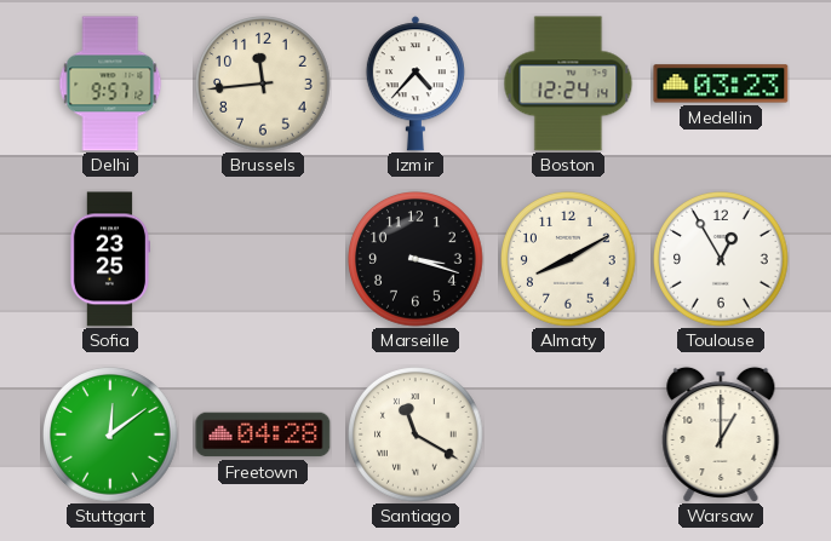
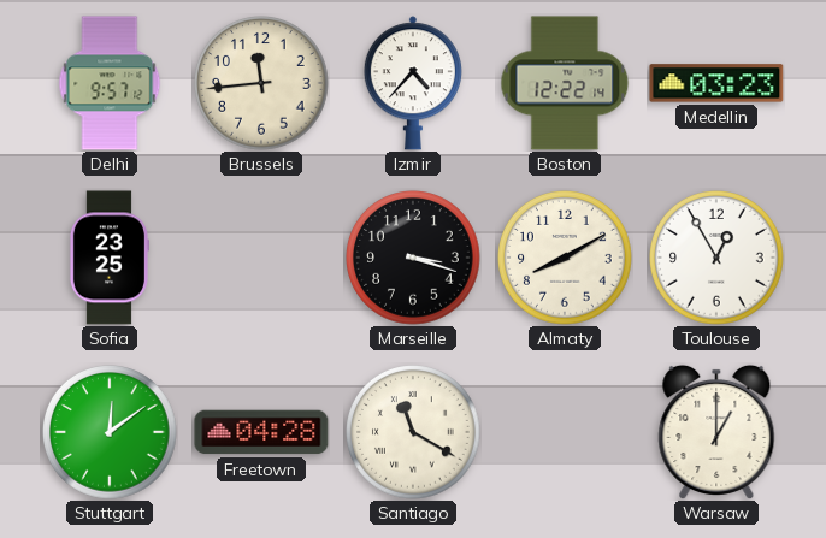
Boston: 12:24 -> 12:22
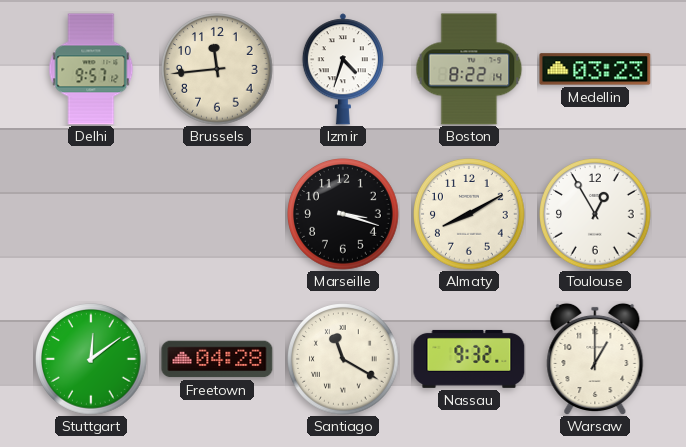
Izmir: 4:37 -> 4:33
Boston: 12:22 -> 8:22
Sofia: 23:25 -> none
Nassau: none -> 9:32
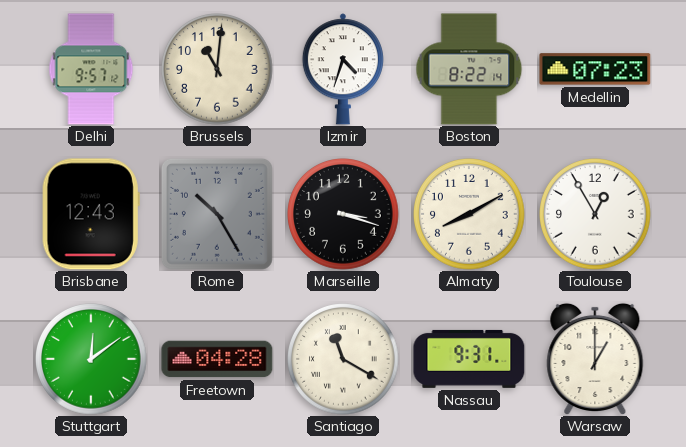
Brussels: 11:44 -> 11:01
Medellin: 03:23 -> 07:23
Brisbane: none -> 12:43
Rome: none -> 10:25
Nassau: 9:32 -> 9:31
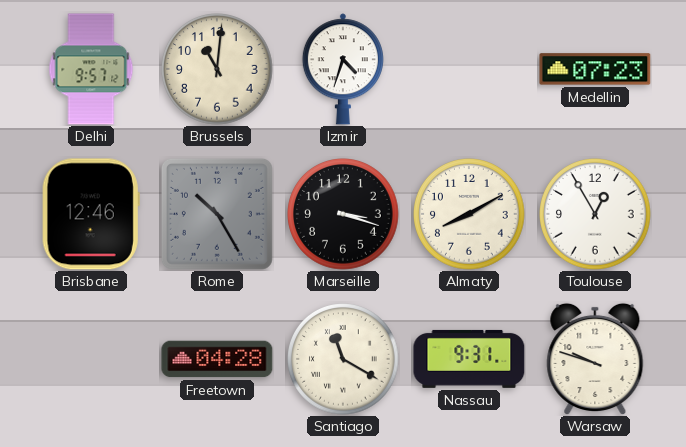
Boston: 8:22 -> none
Brisbane: 12:43 -> 12:46
Stuttgart: 12:09 -> none
Warsaw: 1:00 -> 9:48
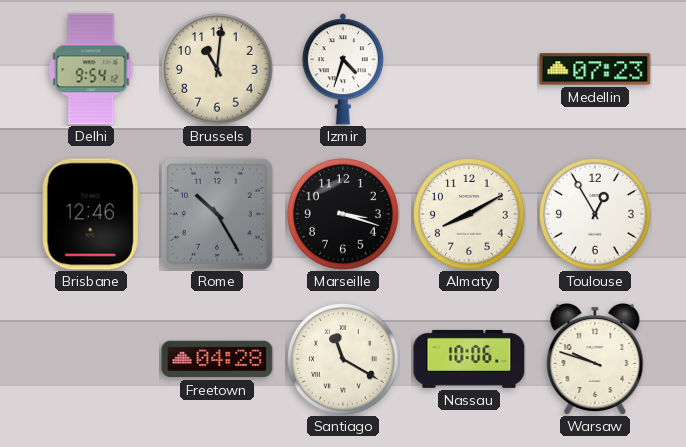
Delhi: 9:57 -> 9:54
Nassau: 9:31 -> 10:06
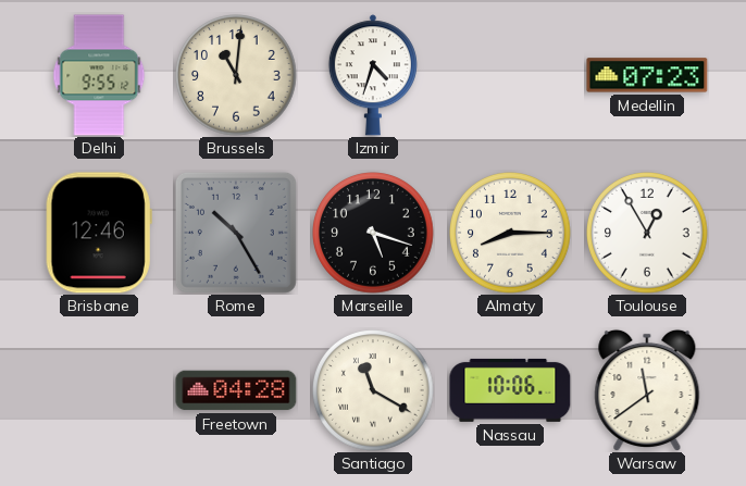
Delhi: 9:54 -> 9:55
Marseille: 3:18 -> 5:18
Almaty: 8:10 -> 8:15
Warsaw: 9:48 -> 11:39
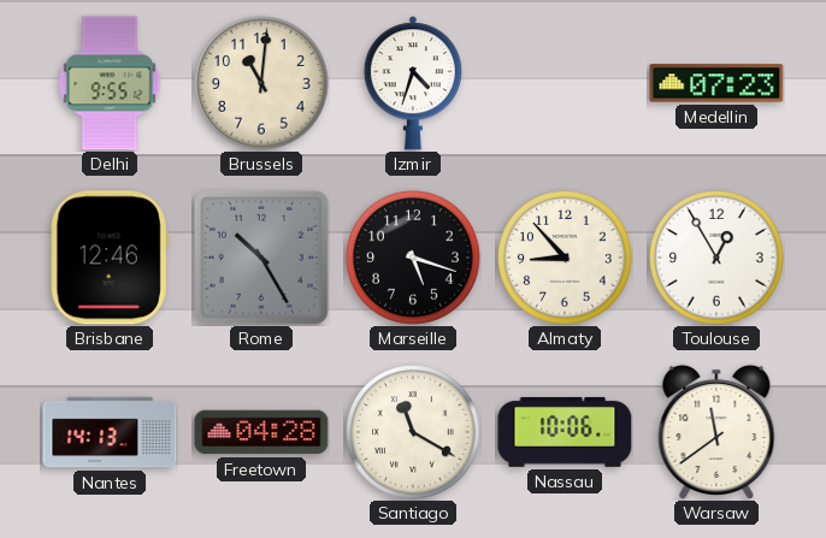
Almaty: 8:15 -> 8:53
Nantes: none -> 14:13
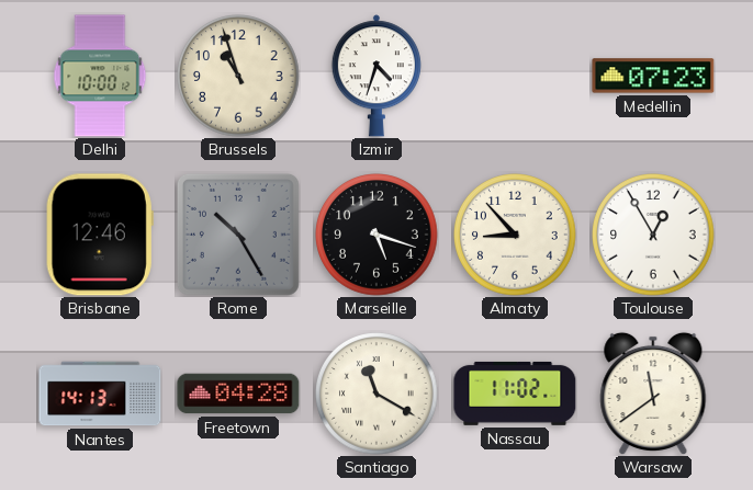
Delhi: 9:55 -> 10:00
Brussels: 11:01 -> 10:57
Nassau: 10:06 -> 11:02
